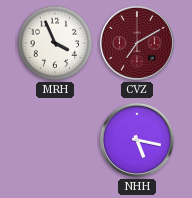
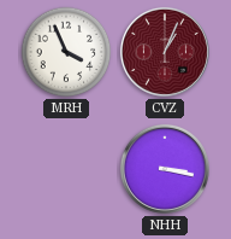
CVZ: 7:10 -> 1:04
NHH: 5:17 -> 3:17
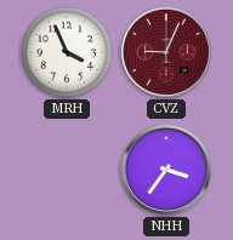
CVZ: 1:04 -> 9:04
NHH: 3:17 -> 3:36
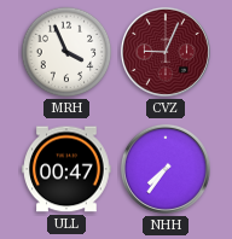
ULL: none -> 00:47
NHH: 3:36 -> 7:36
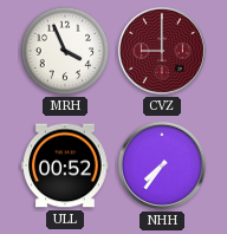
CVZ: 9:04 -> 9:00
ULL: 00:47 -> 00:52
